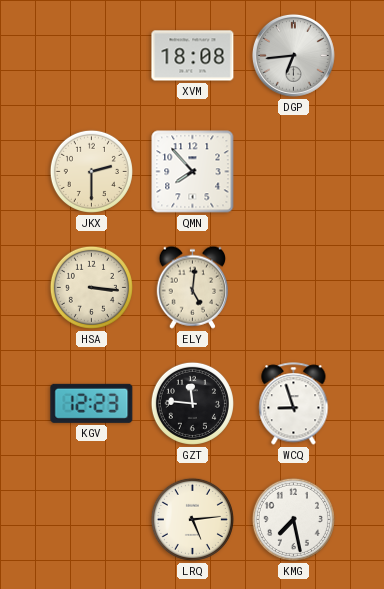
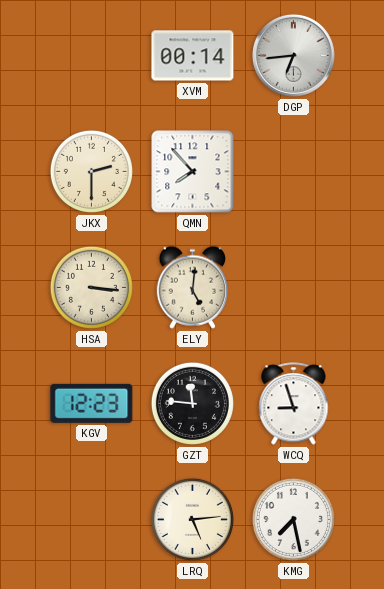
XVM: 18:08 -> 00:14
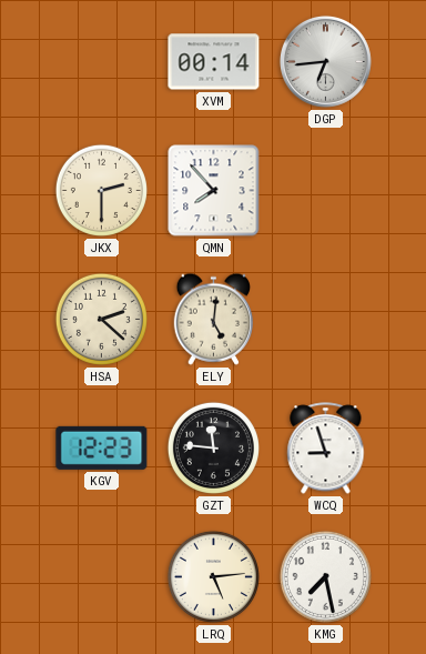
HSA: 3:16 -> 2:22
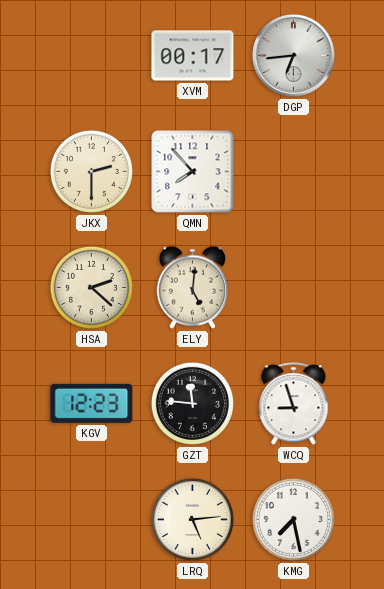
XVM: 00:14 -> 00:17
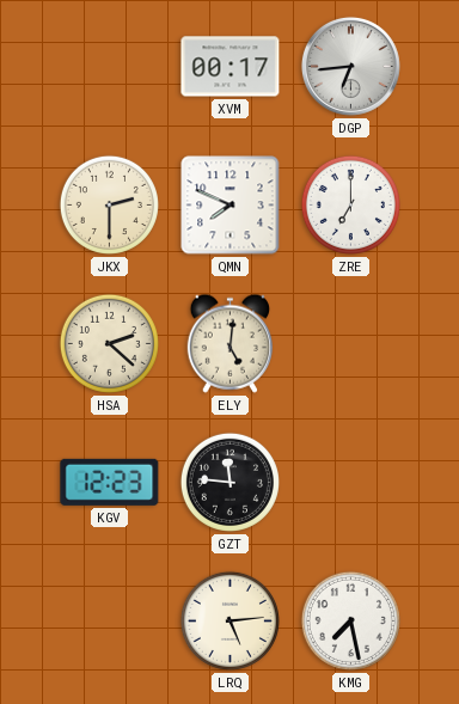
QMN: 7:53 -> 7:49
ZRE: none -> 7:00
WCQ: 8:57 -> none
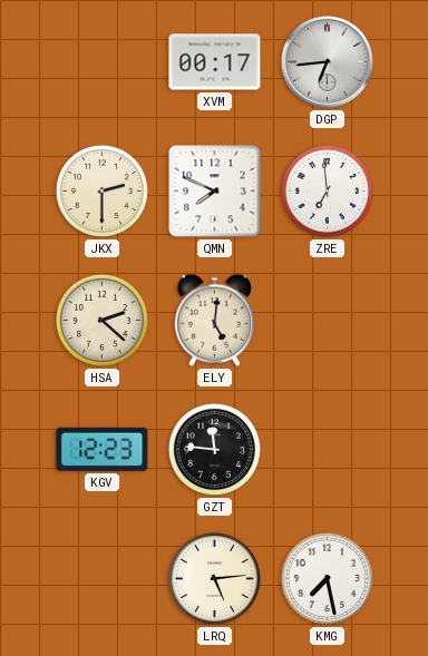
ZRE: 7:00 -> 6:59
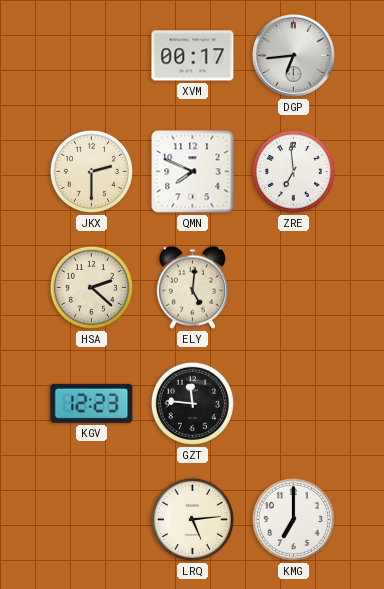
KMG: 7:28 -> 7:00
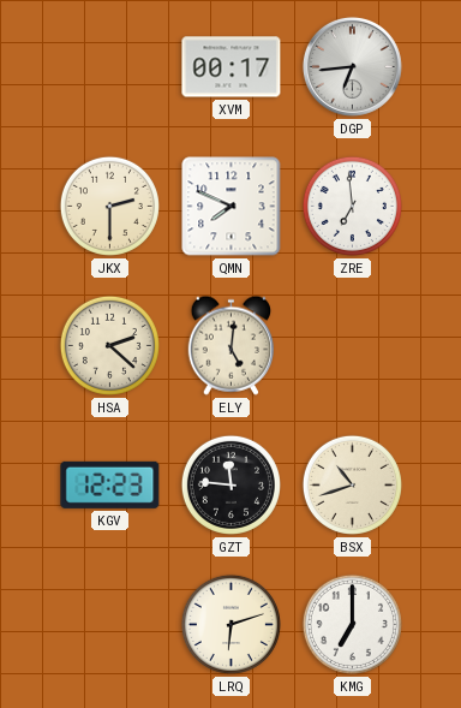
BSX: none -> 10:42
LRQ: 5:14 -> 6:12
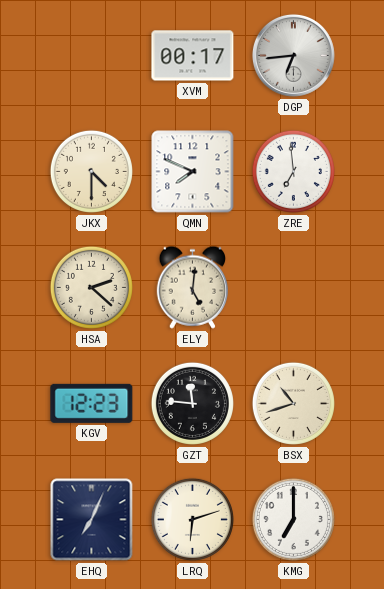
JKX: 2:30 -> 4:30
EHQ: none -> 7:04
